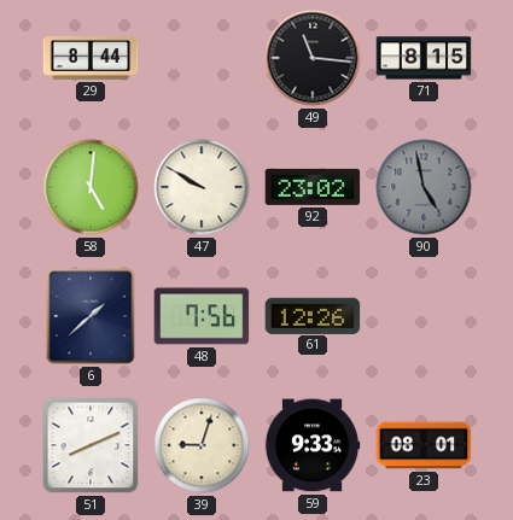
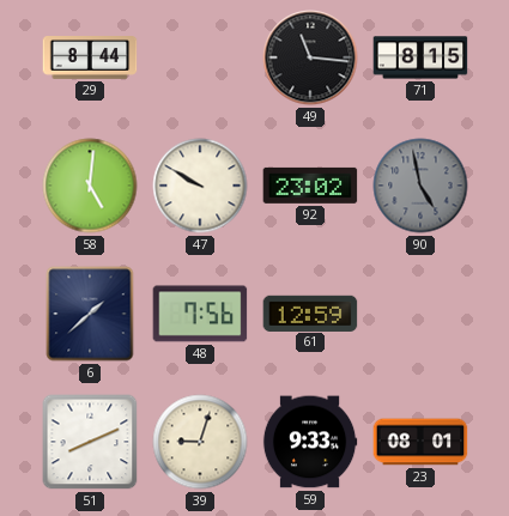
61: 12:26 -> 12:59
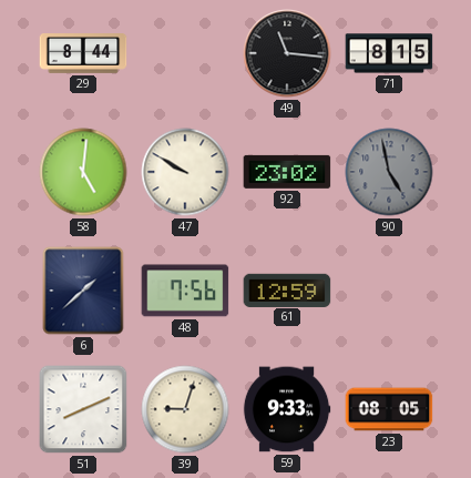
23: 08:01 -> 08:05
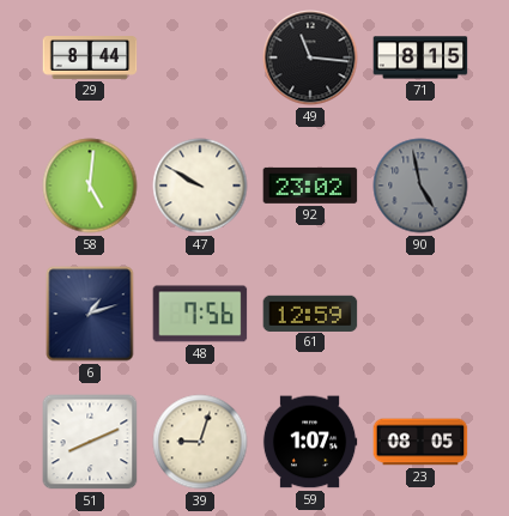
6: 1:38 -> 1:12
59: 9:33 -> 1:07
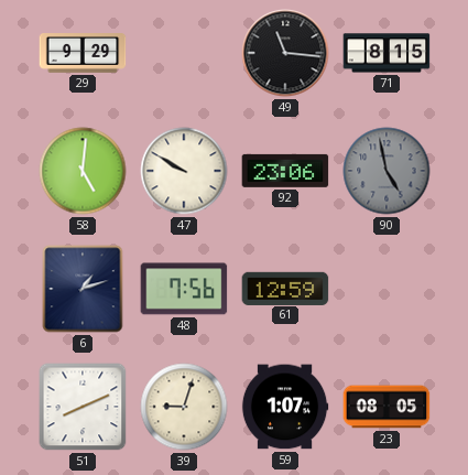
29: 8:44 -> 9:29
92: 23:02 -> 23:06
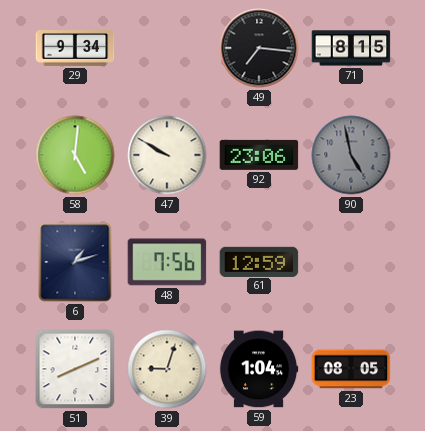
29: 9:29 -> 9:34
49: 11:16 -> 7:16
59: 1:07 -> 1:04
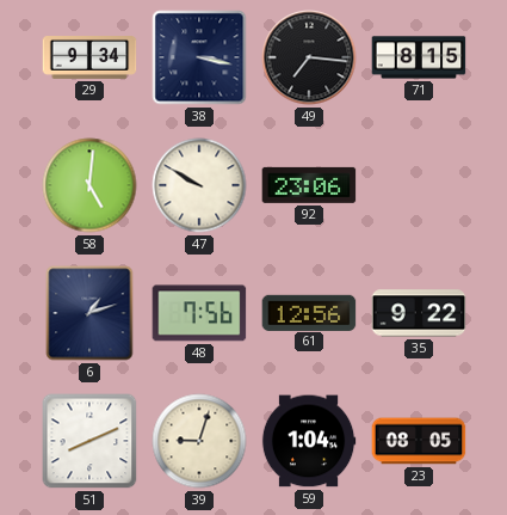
38: none -> 3:17
90: 4:58 -> none
61: 12:59 -> 12:56
35: none -> 9:22
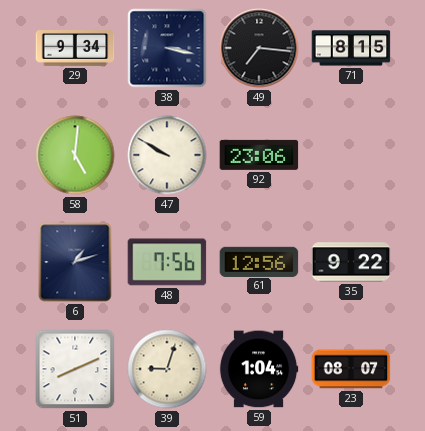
23: 08:05 -> 08:07
